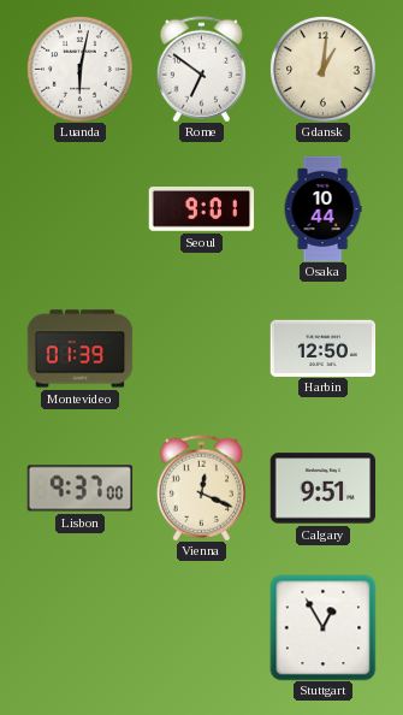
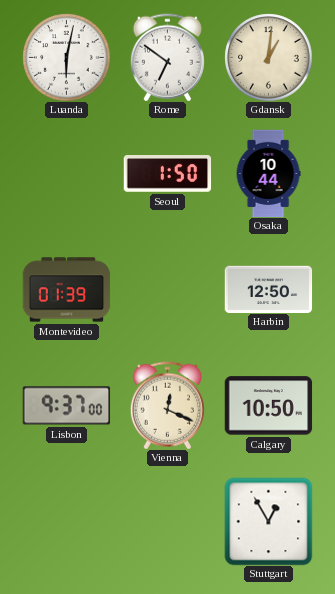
Seoul: 9:01 -> 1:50
Calgary: 9:51 -> 10:50
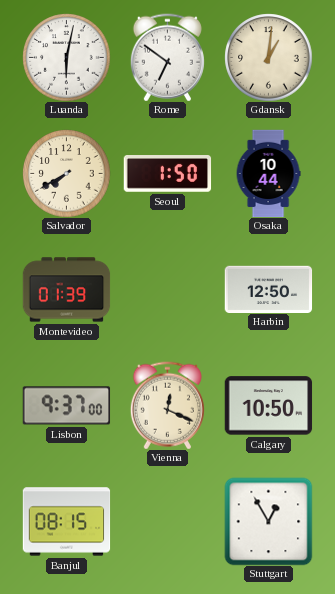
Salvador: none -> 7:40
Banjul: none -> 08:15
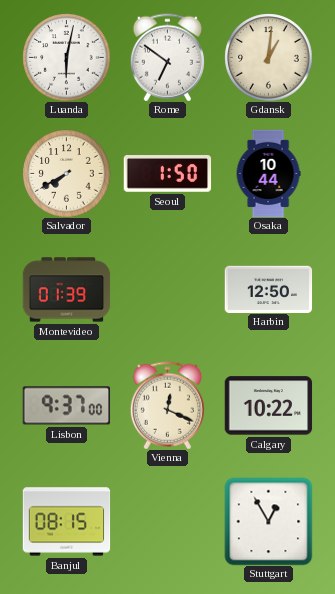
Calgary: 10:50 -> 10:22
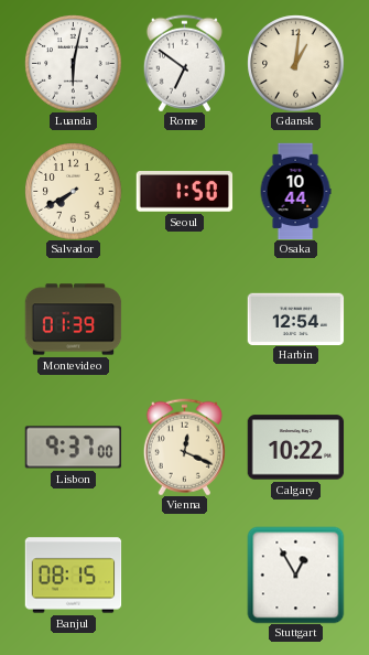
Harbin: 12:50 -> 12:54
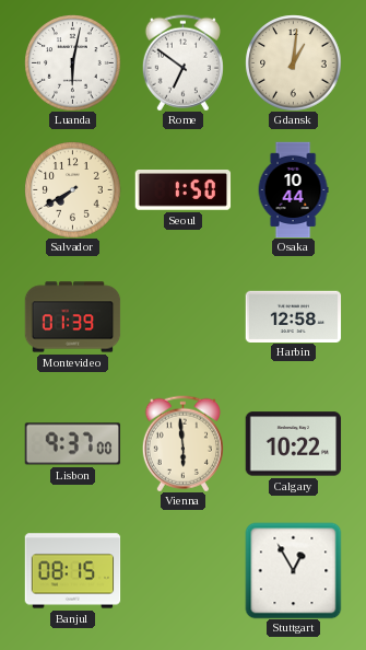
Harbin: 12:54 -> 12:58
Vienna: 12:19 -> 5:59
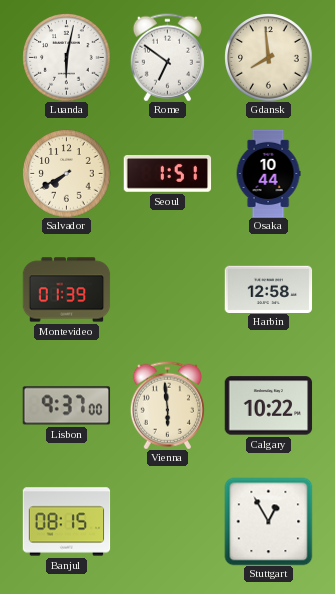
Gdansk: 1:01 -> 7:59
Seoul: 1:50 -> 1:51
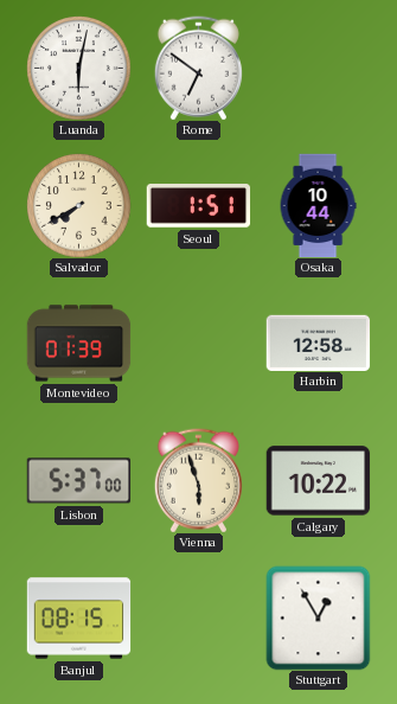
Gdansk: 7:59 -> none
Lisbon: 9:37 -> 5:37
Vienna: 5:59 -> 5:57
